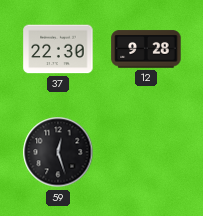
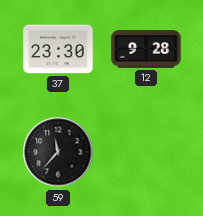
37: 22:30 -> 23:30
59: 12:27 -> 11:37
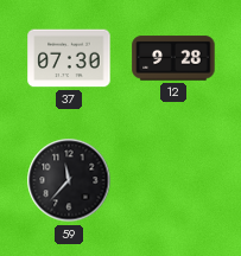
37: 23:30 -> 07:30
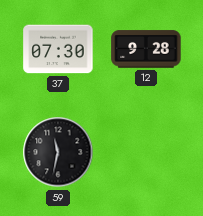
59: 11:37 -> 11:32
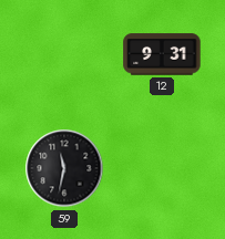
37: 07:30 -> none
12: 9:28 -> 9:31
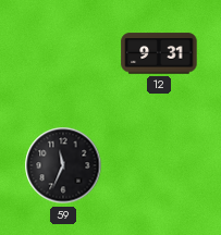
59: 11:32 -> 11:34
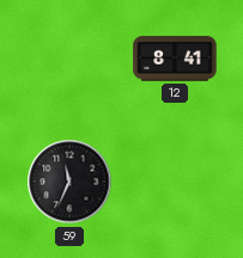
12: 9:31 -> 8:41
